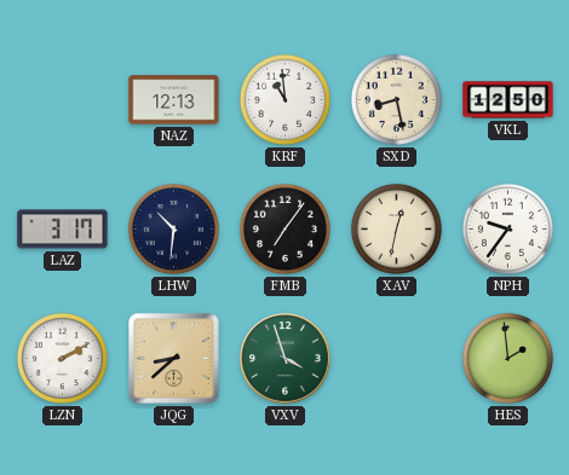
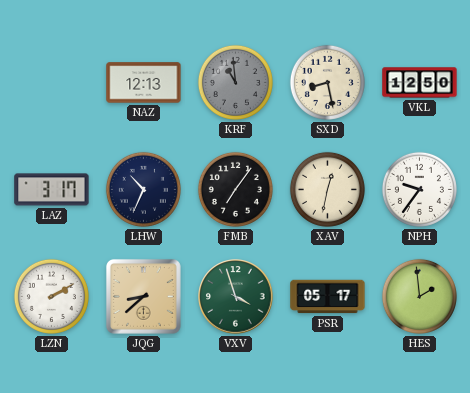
KRF dial: white -> grey
LHW: 10:31 -> 10:34
PSR: none -> 05:17
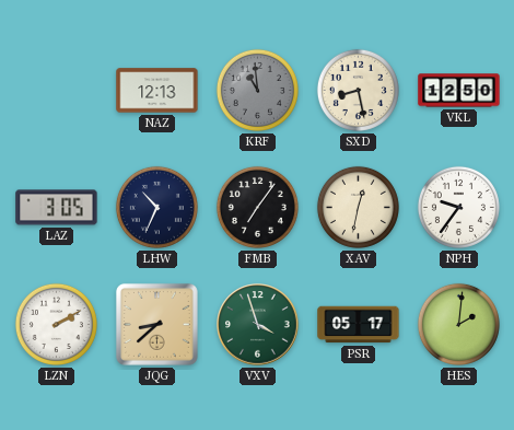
LAZ: 3:17 -> 3:05
HES: 1:59 -> 2:01
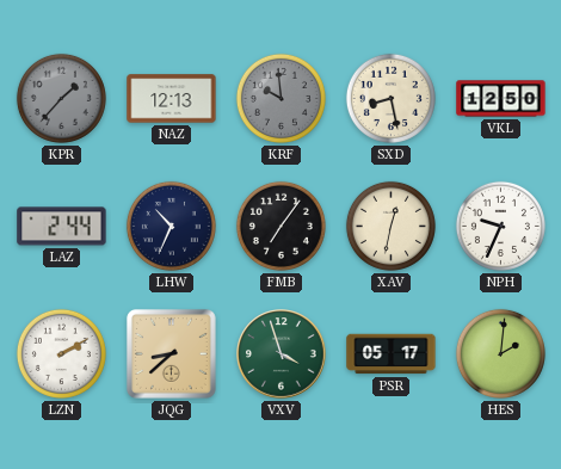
KPR: none -> 1:37
KRF: 10:59 -> 9:59
LAZ: 3:05 -> 2:44
NPH: 9:36 -> 9:34
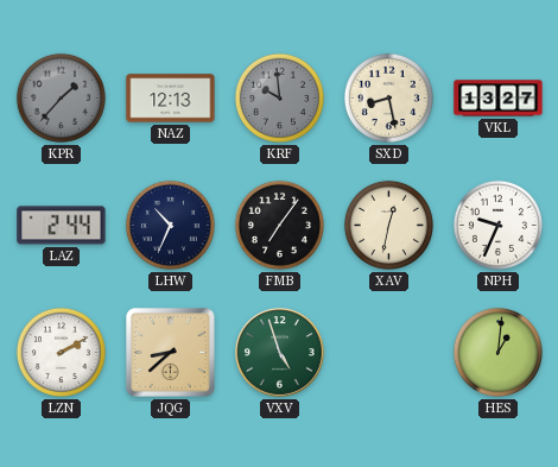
VKL: 12:50 -> 13:27
VXV: 3:57 -> 4:57
PSR: 05:17 -> none
HES: 2:01 -> 1:01
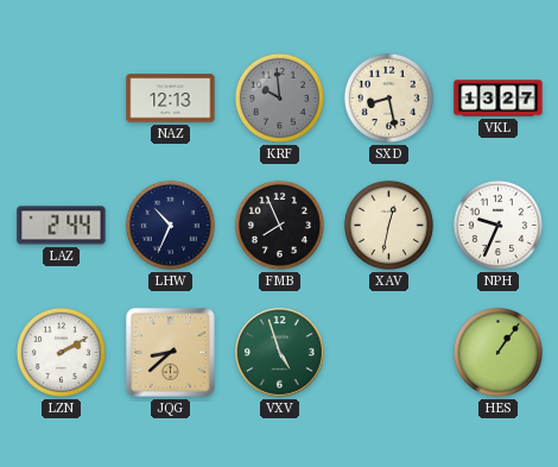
KPR: 1:37 -> none
FMB: 7:06 -> 7:56
HES: 1:01 -> 1:06
